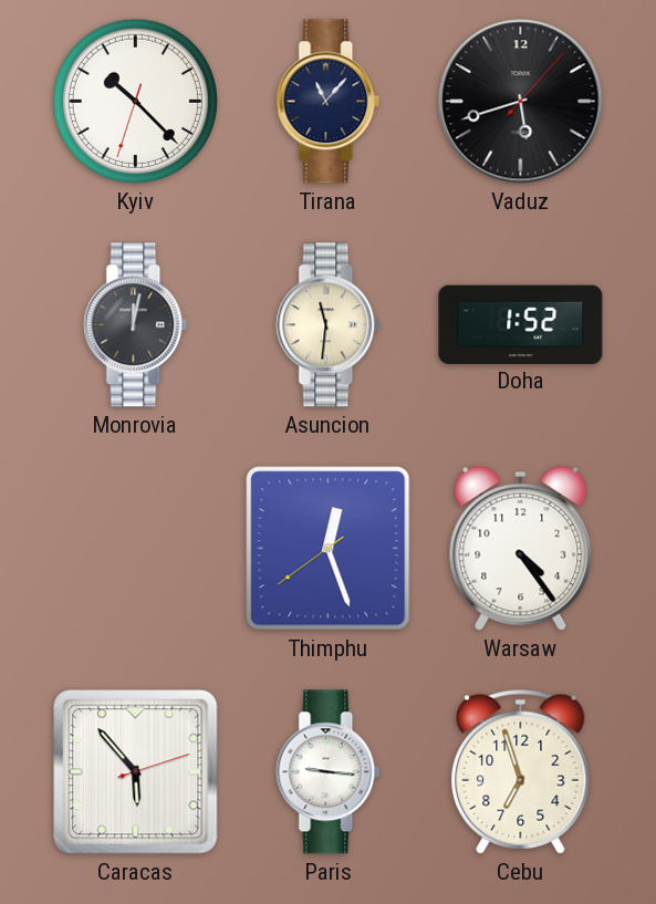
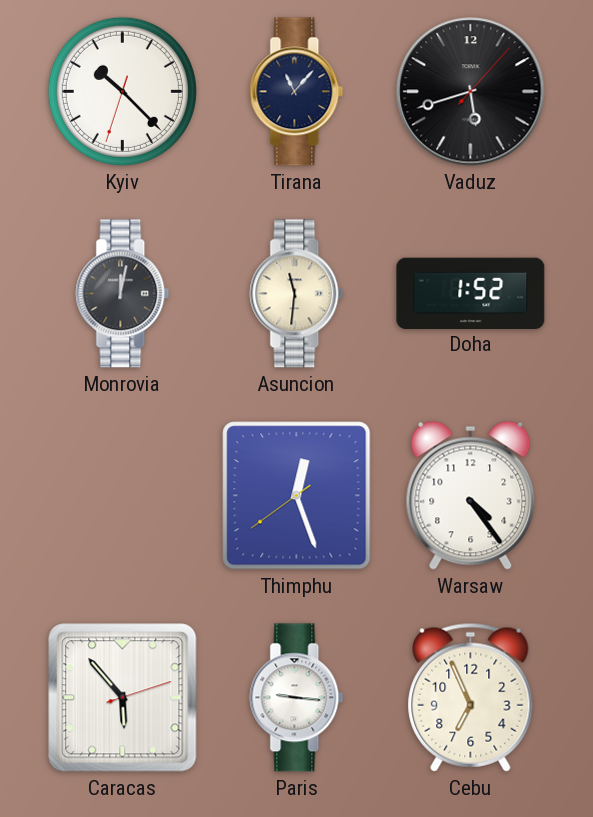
Cebu: 6:57 -> 6:56
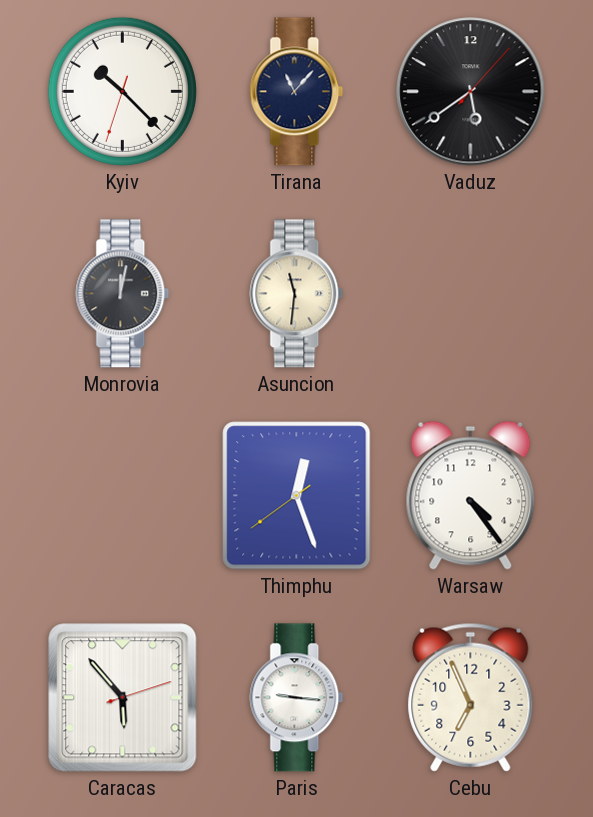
Vaduz: 5:42 -> 5:39
Doha: 1:52 -> none
